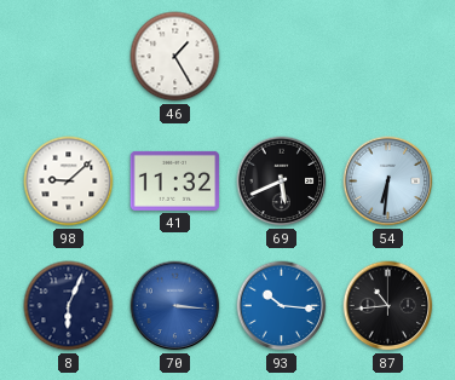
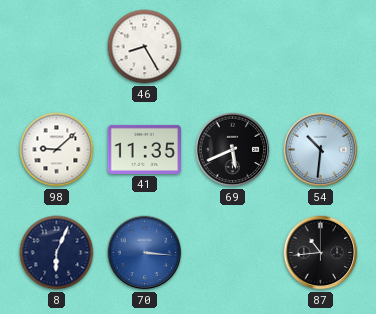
46: 1:25 -> 8:25
41: 11:32 -> 11:35
54: 6:31 -> 10:31
93: 10:16 -> none
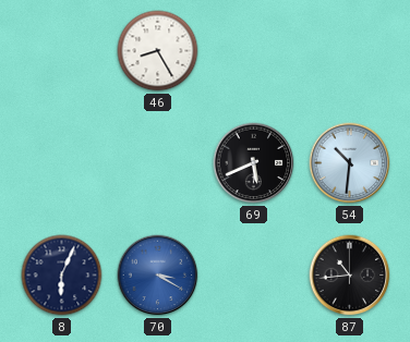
98: 9:08 -> none
41: 11:35 -> none
70: 3:16 -> 3:20
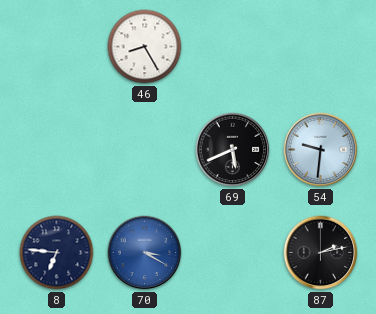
54: 10:31 -> 9:31
8: 6:04 -> 6:46
87: 10:44 -> 2:13
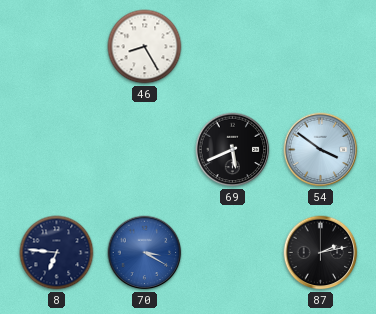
54: 9:31 -> 3:51
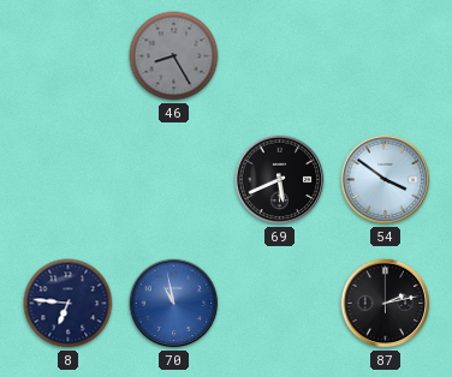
46 dial: white -> grey
70: 3:20 -> 10:58
